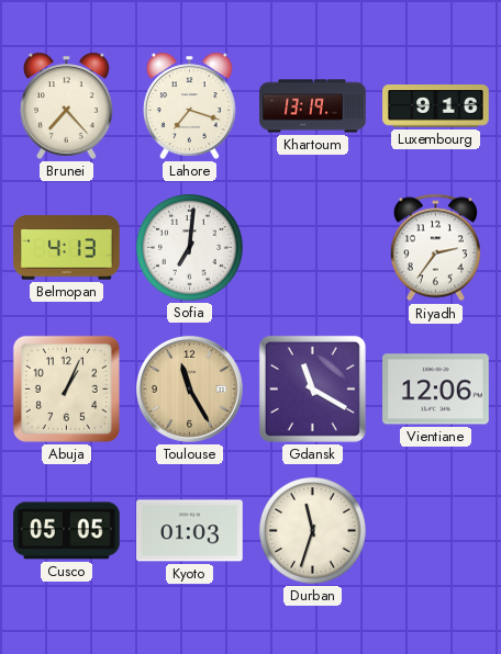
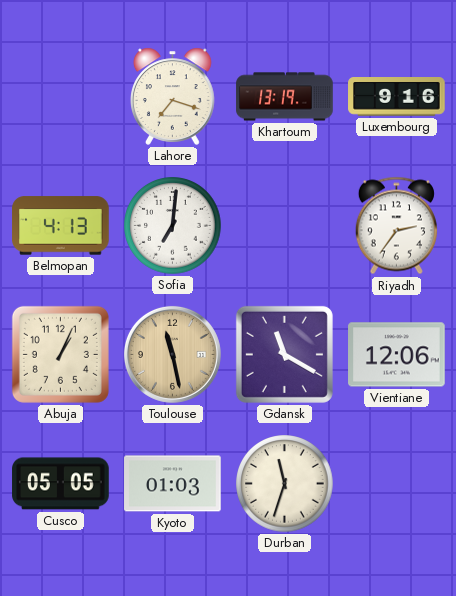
Brunei: 7:23 -> none
Toulouse: 11:25 -> 11:28
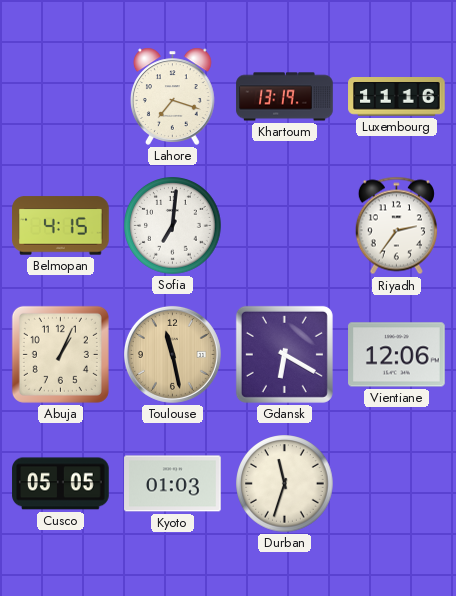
Luxembourg: 9:16 -> 11:16
Belmopan: 4:13 -> 4:15
Gdansk: 11:20 -> 6:20
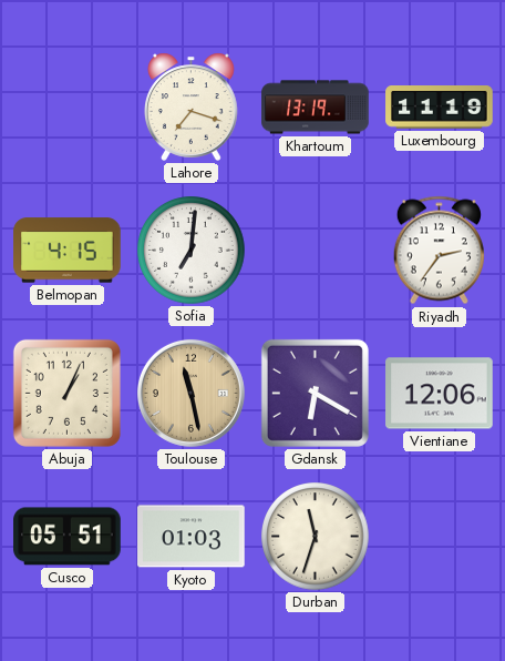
Luxembourg: 11:16 -> 11:19
Cusco: 05:05 -> 05:51
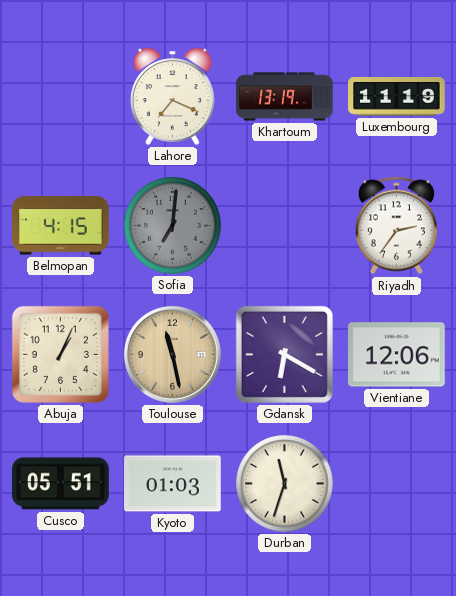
Lahore: 7:18 -> 7:19
Sofia dial: white -> grey
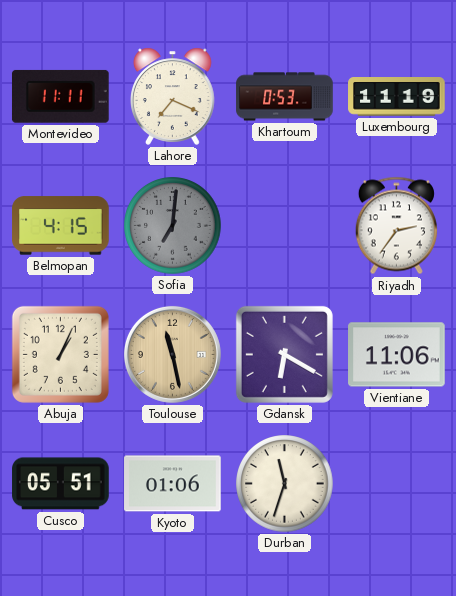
Montevideo: none -> 11:11
Khartoum: 13:19 -> 0:53
Vientiane: 12:06 -> 11:06
Kyoto: 01:03 -> 01:06
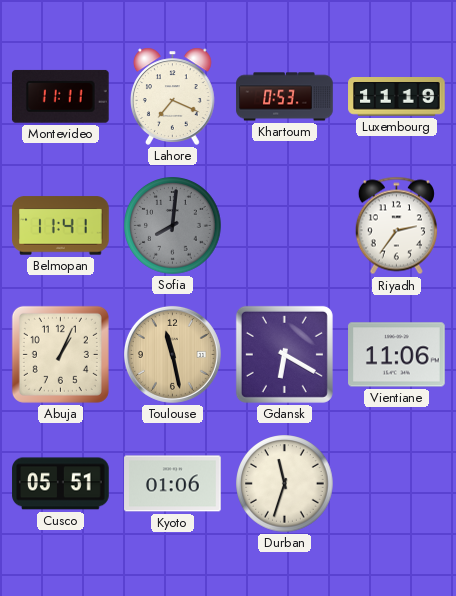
Belmopan: 4:15 -> 11:41
Sofia: 7:01 -> 8:01
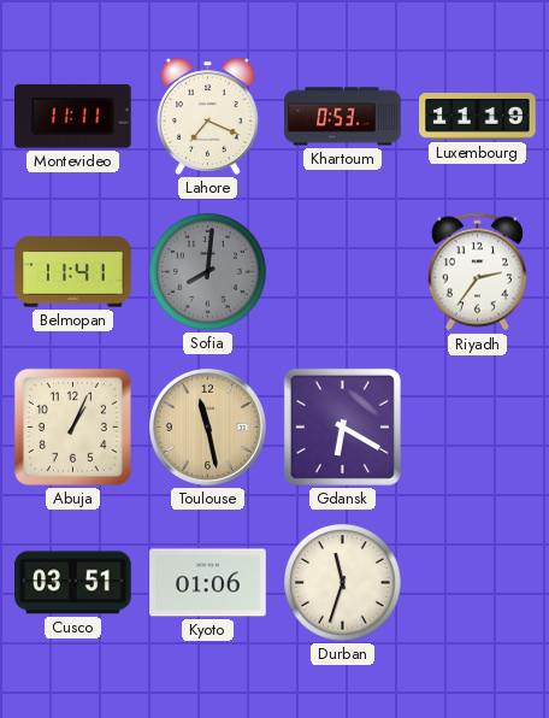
Vientiane: 11:06 -> none
Cusco: 05:51 -> 03:51
